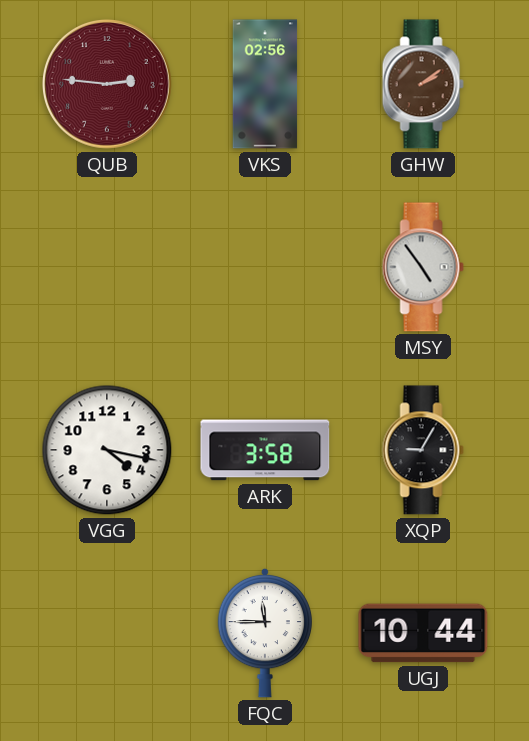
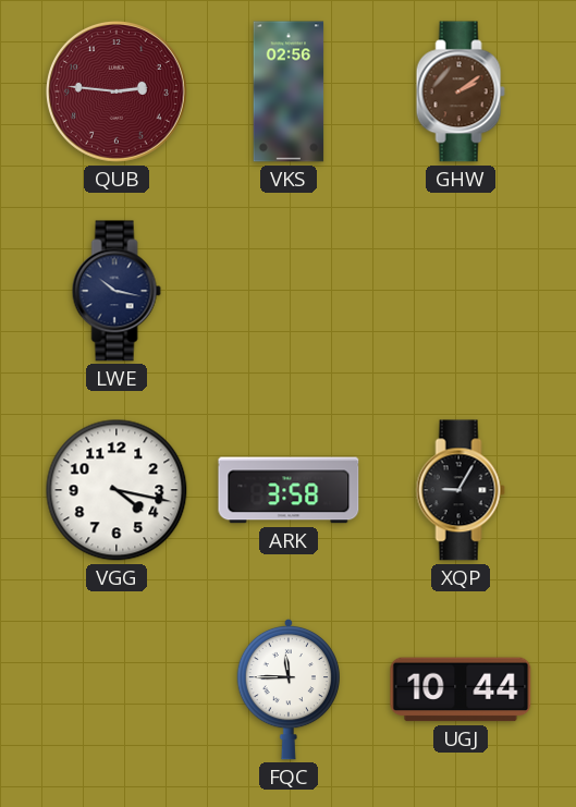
LWE: none -> 10:17
MSY: 4:54 -> none
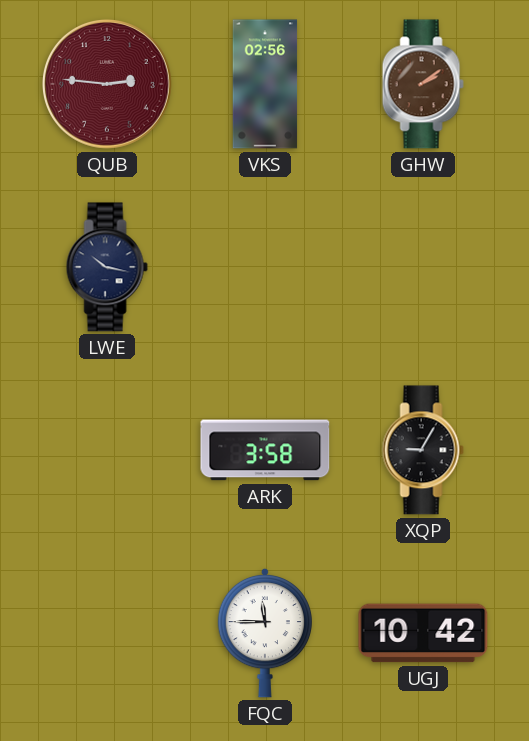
VGG: 4:17 -> none
UGJ: 10:44 -> 10:42
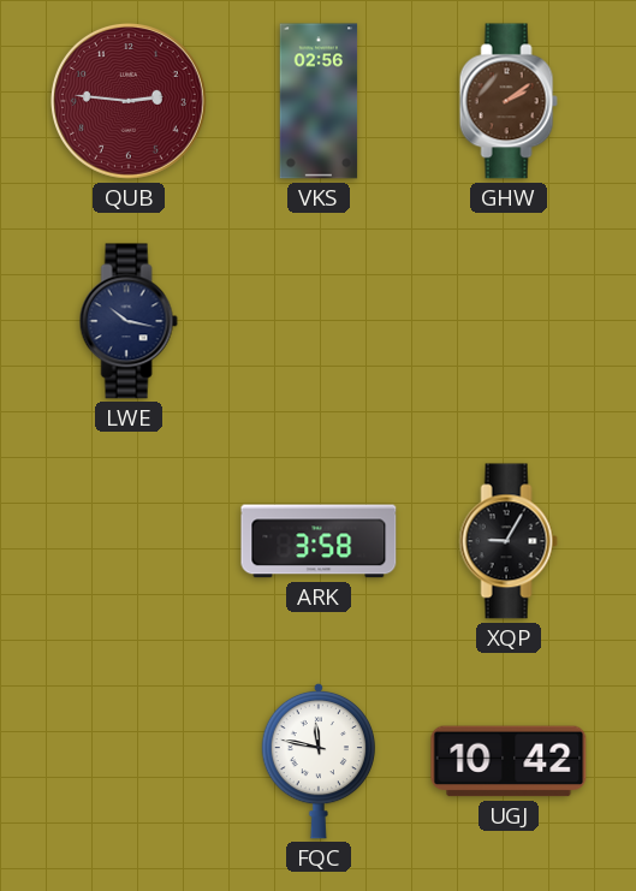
FQC: 11:45 -> 11:47
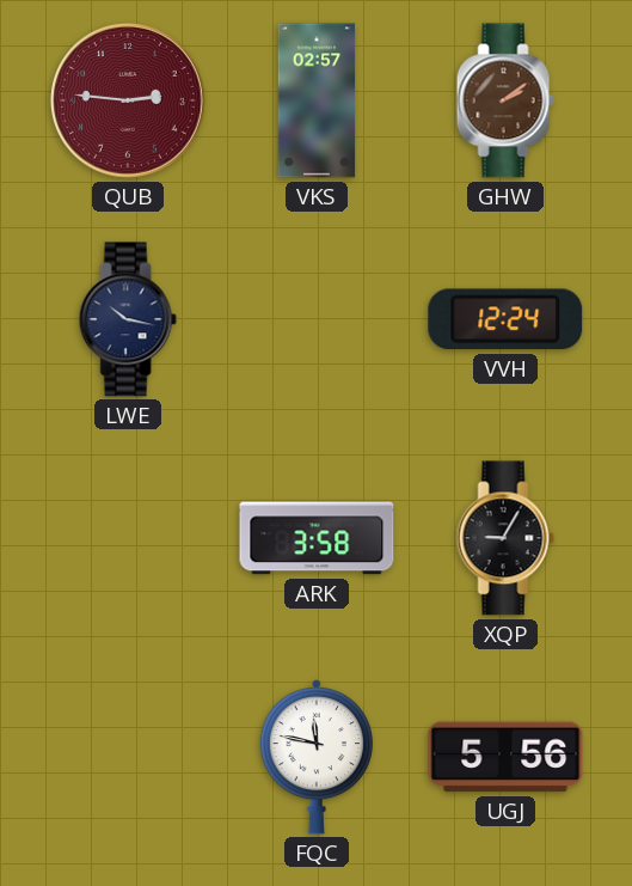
VKS: 02:56 -> 02:57
VVH: none -> 12:24
UGJ: 10:42 -> 5:56
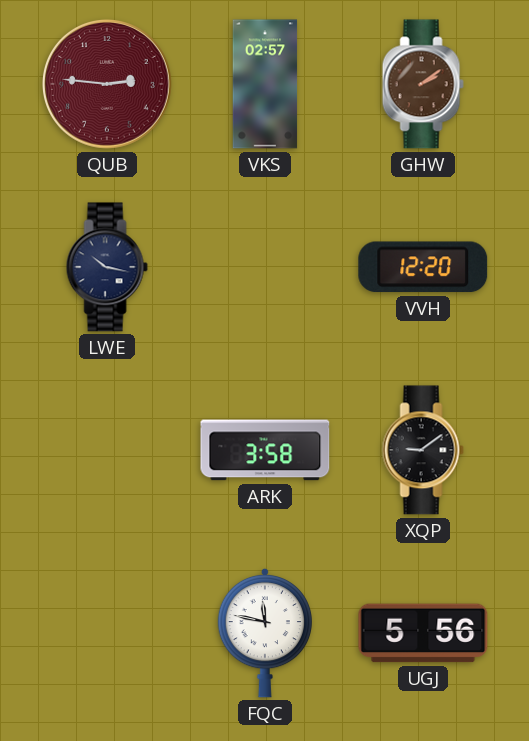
VVH: 12:24 -> 12:20
XQP: 9:05 -> 9:09
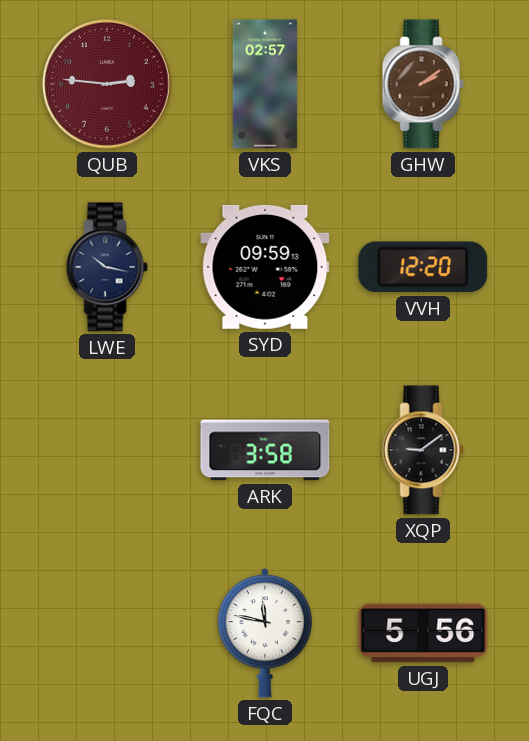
SYD: none -> 09:59
